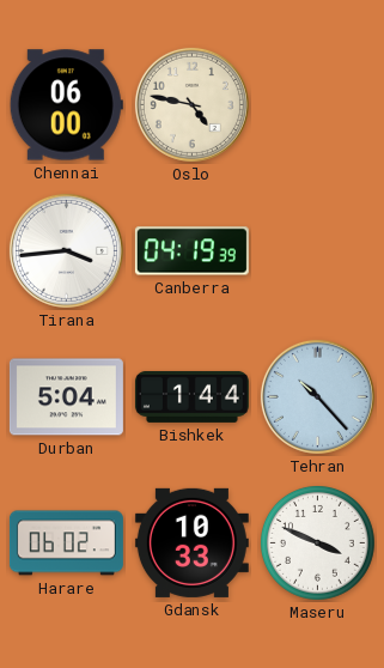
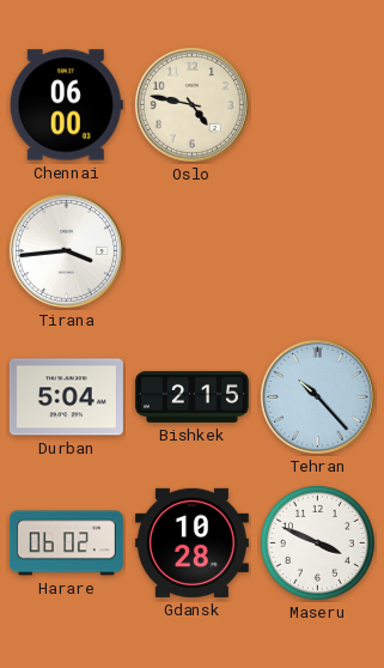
Canberra: 04:19 -> none
Bishkek: 1:44 -> 2:15
Gdansk: 10:33 -> 10:28
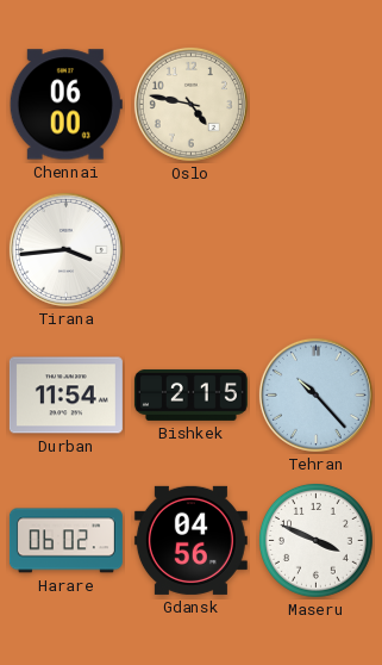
Durban: 5:04 -> 11:54
Gdansk: 10:28 -> 04:56
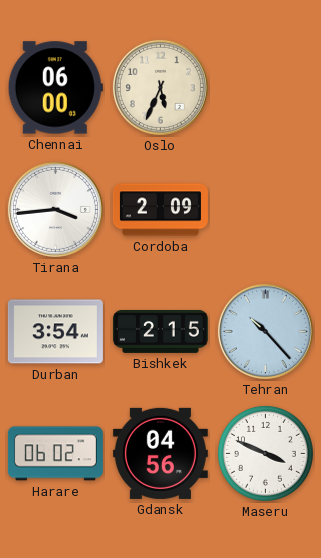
Oslo: 4:47 -> 5:34
Cordoba: none -> 2:09
Durban: 11:54 -> 3:54
